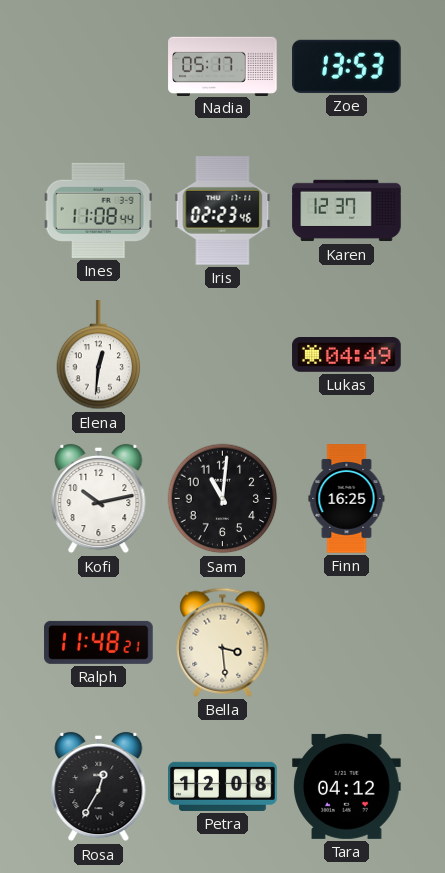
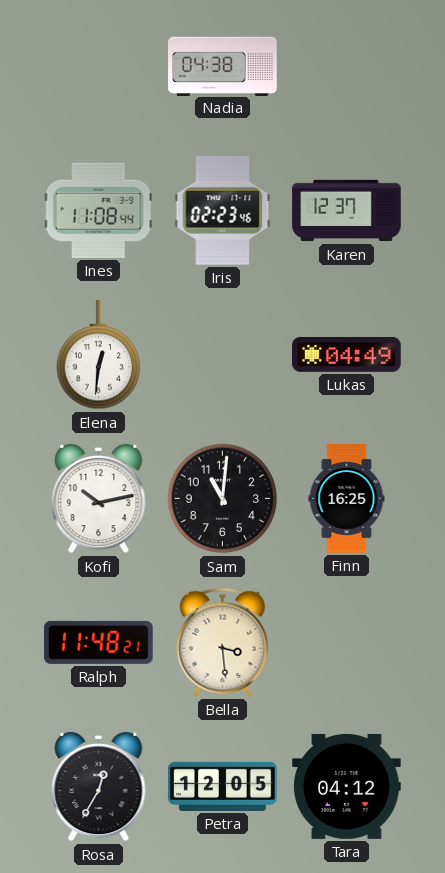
Nadia: 05:17 -> 04:38
Zoe: 13:53 -> none
Petra: 12:08 -> 12:05
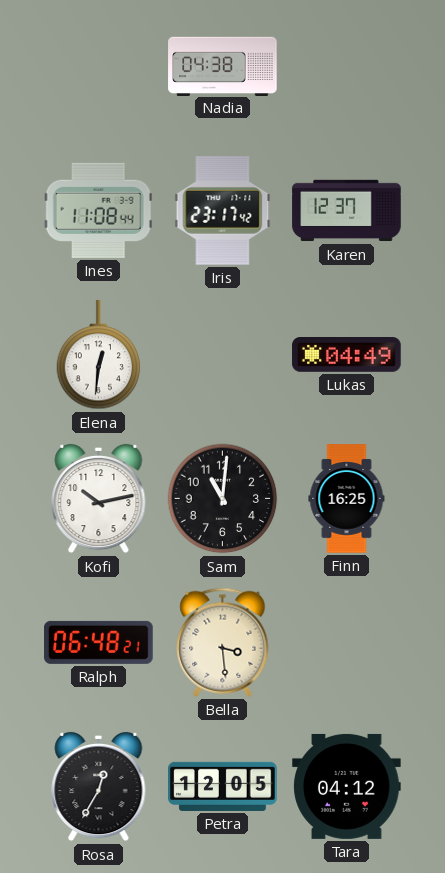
Iris: 02:23 -> 23:17
Ralph: 11:48 -> 06:48
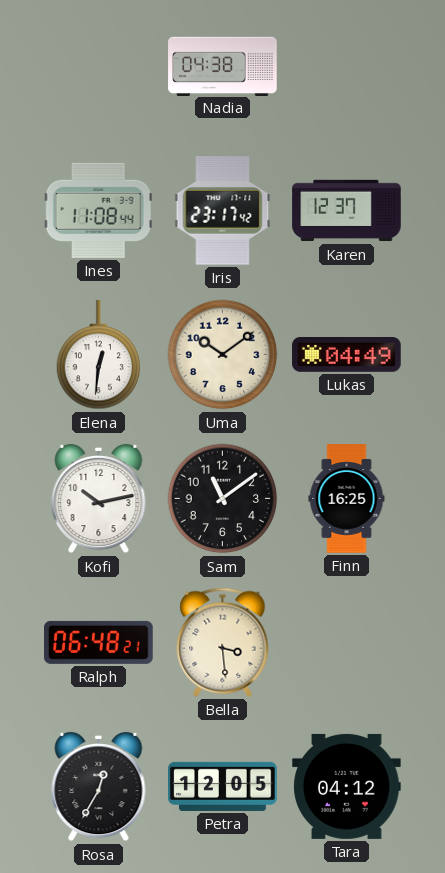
Uma: none -> 10:09
Sam: 11:01 -> 11:09
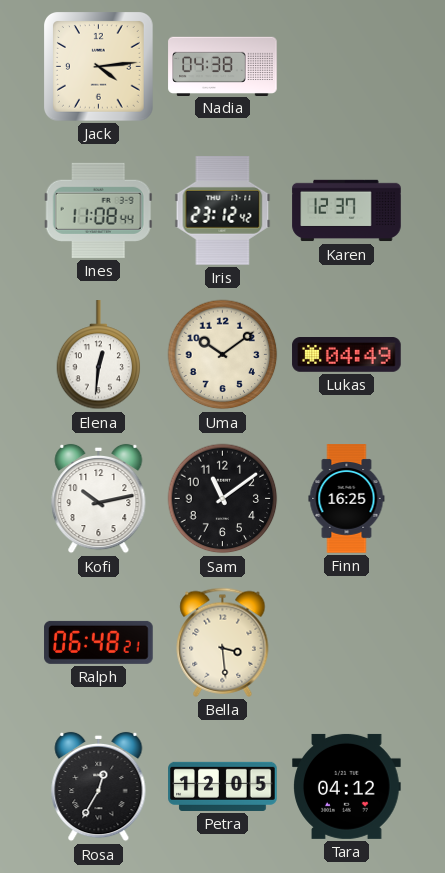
Jack: none -> 4:14
Iris: 23:17 -> 23:12
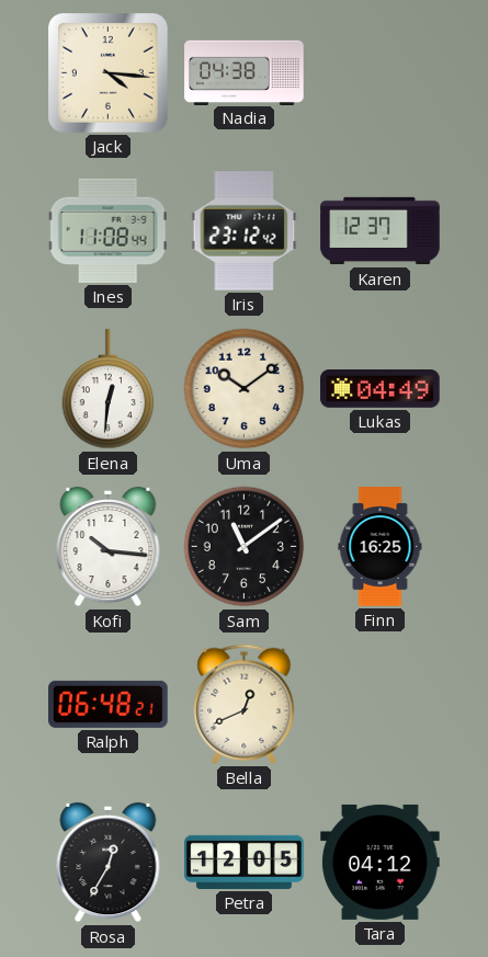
Jack: 4:14 -> 4:16
Kofi: 10:13 -> 10:16
Bella: 3:29 -> 12:41
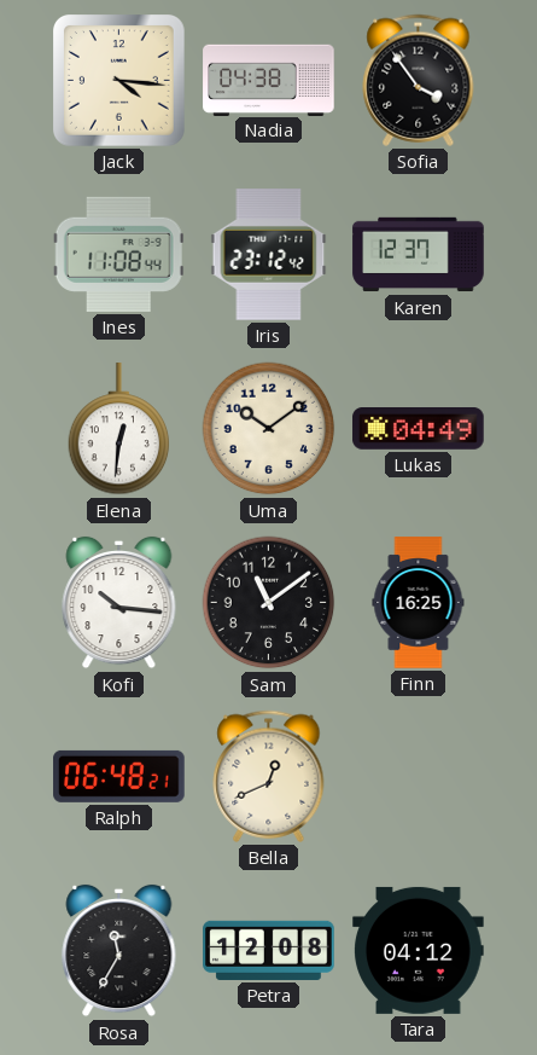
Sofia: none -> 3:54
Rosa: 12:35 -> 11:35
Petra: 12:05 -> 12:08
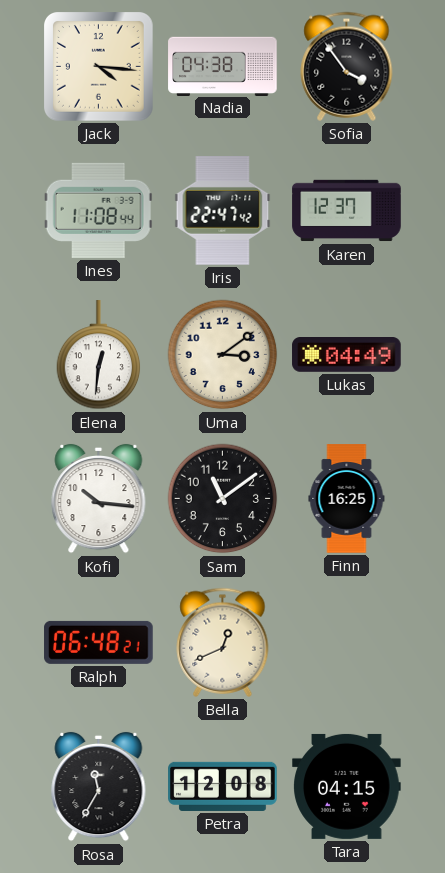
Iris: 23:12 -> 22:47
Uma: 10:09 -> 3:09
Tara: 04:12 -> 04:15
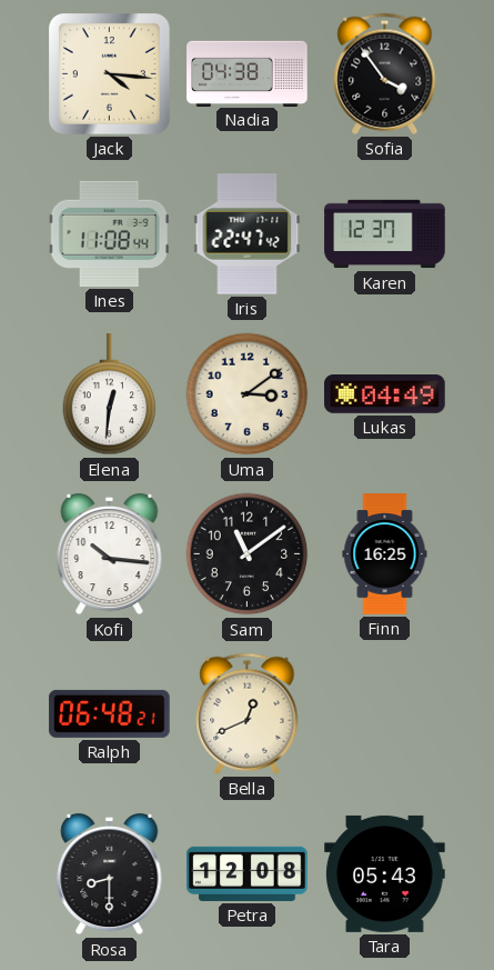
Rosa: 11:35 -> 8:30
Tara: 04:15 -> 05:43
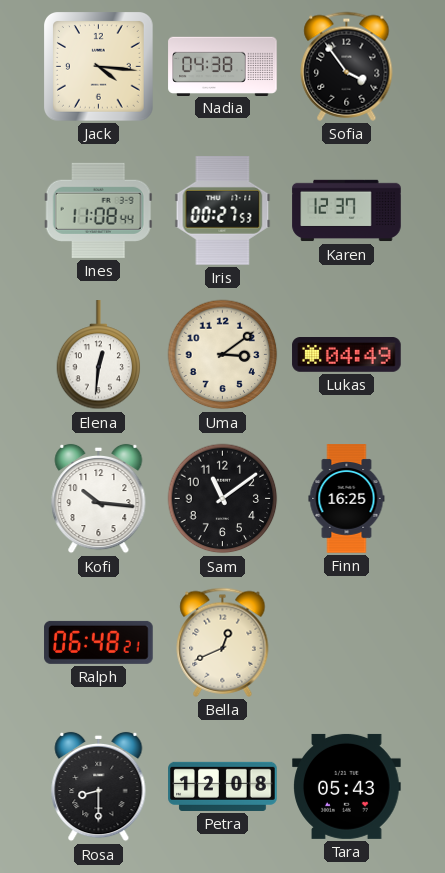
Iris: 22:47 -> 00:27
